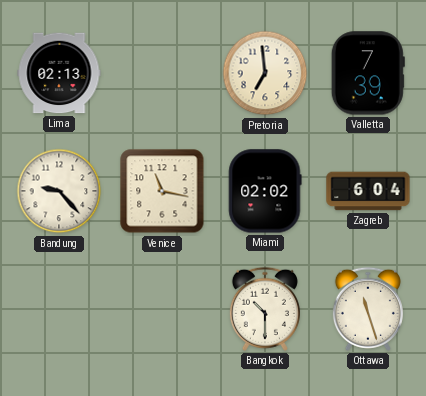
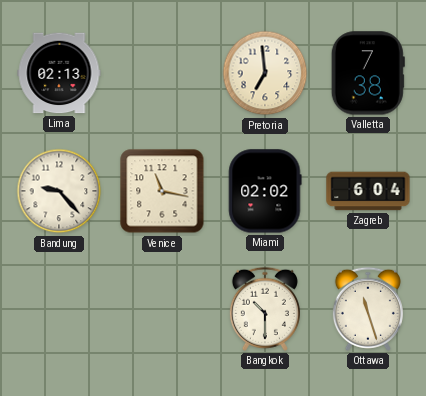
Valletta: 7:39 -> 7:38
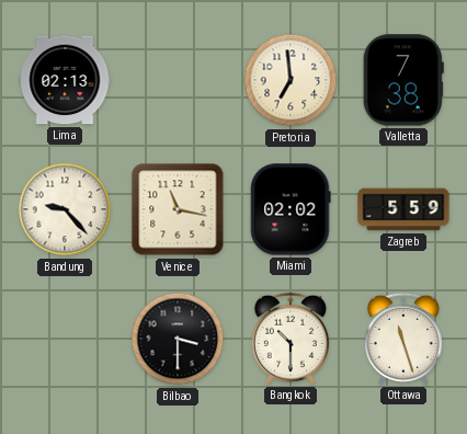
Zagreb: 6:04 -> 5:59
Bilbao: none -> 3:30
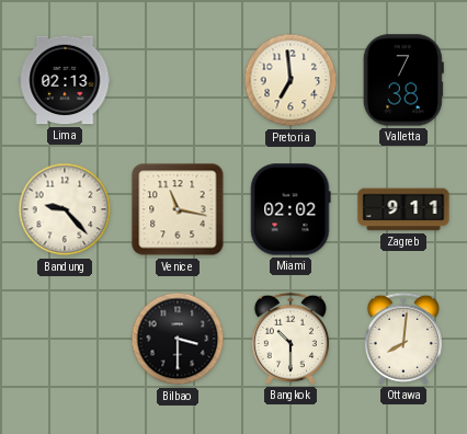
Zagreb: 5:59 -> 9:11
Ottawa: 11:27 -> 8:01
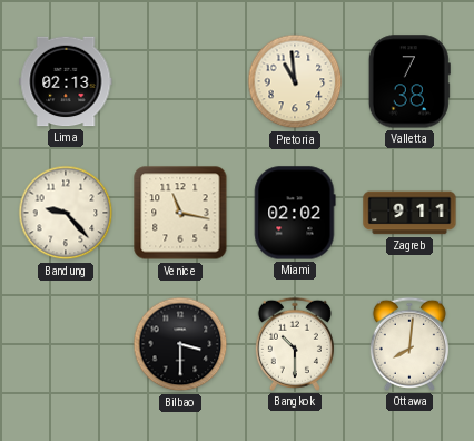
Pretoria: 6:59 -> 10:59
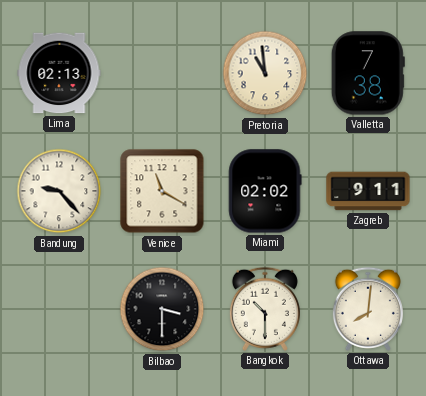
Venice: 11:17 -> 11:20
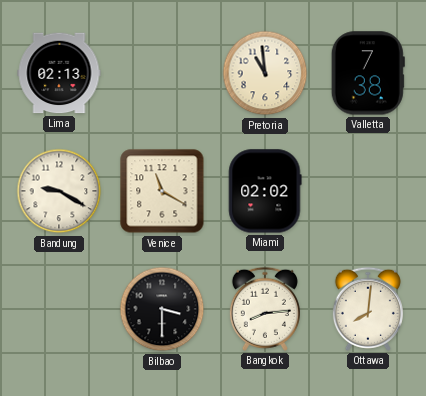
Bandung: 9:23 -> 9:20
Zagreb: 9:11 -> none
Bangkok: 10:30 -> 8:14
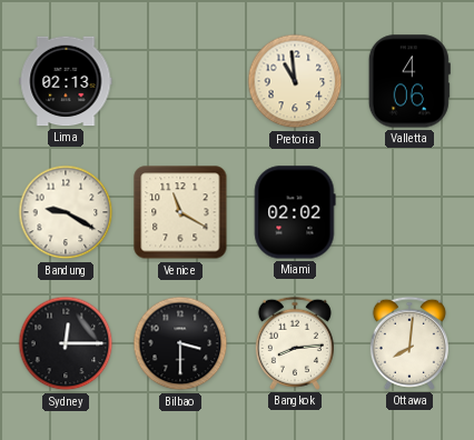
Valletta: 7:38 -> 4:06
Sydney: none -> 12:15
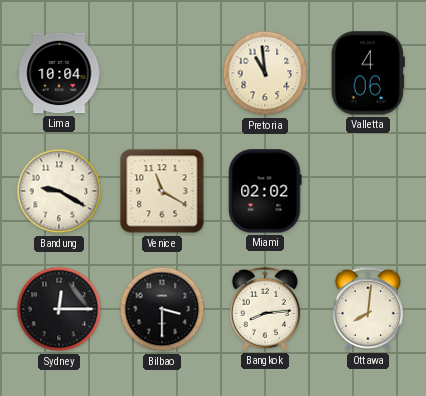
Lima: 02:13 -> 10:04
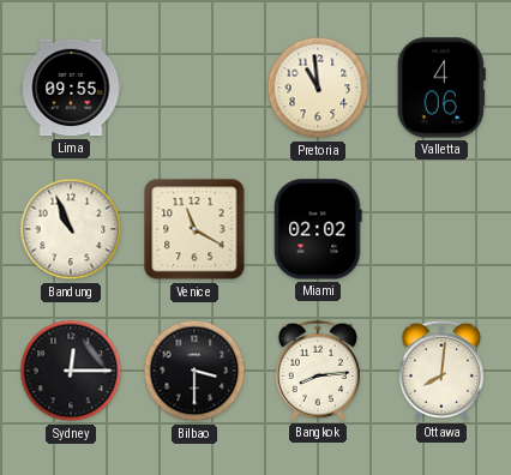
Lima: 10:04 -> 09:55
Bandung: 9:20 -> 10:56
